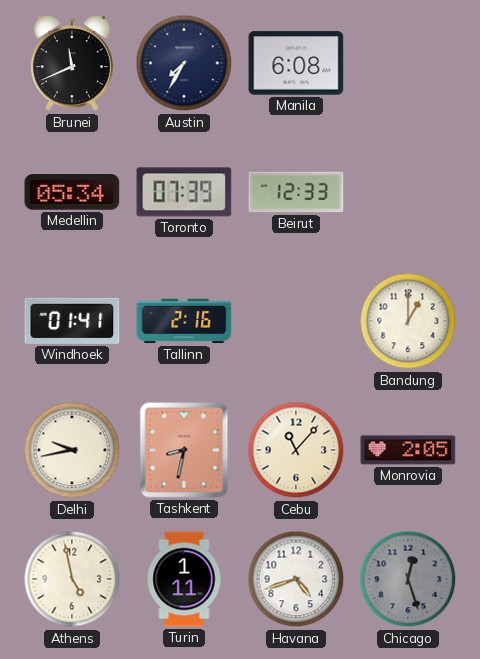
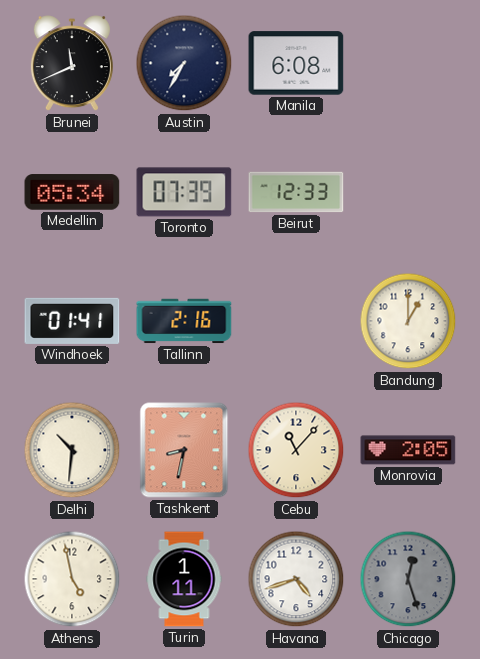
Delhi: 9:43 -> 10:31
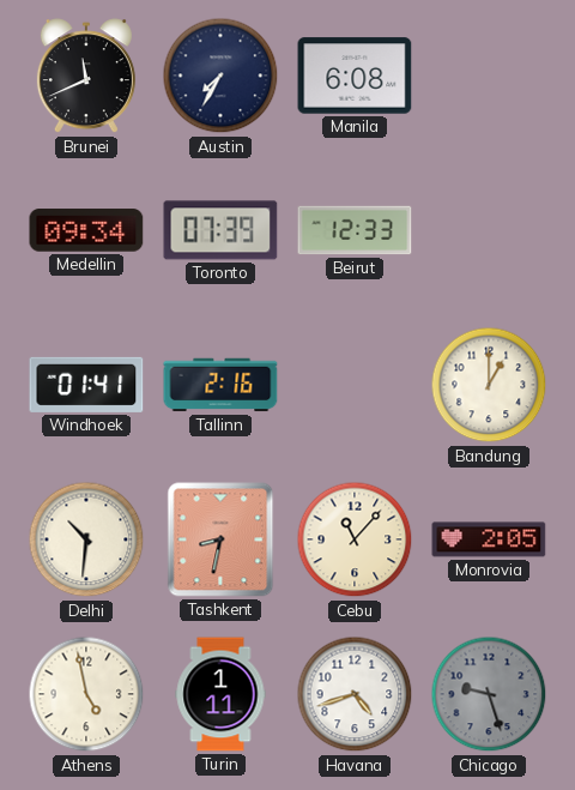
Medellin: 05:34 -> 09:34
Chicago: 12:27 -> 9:27
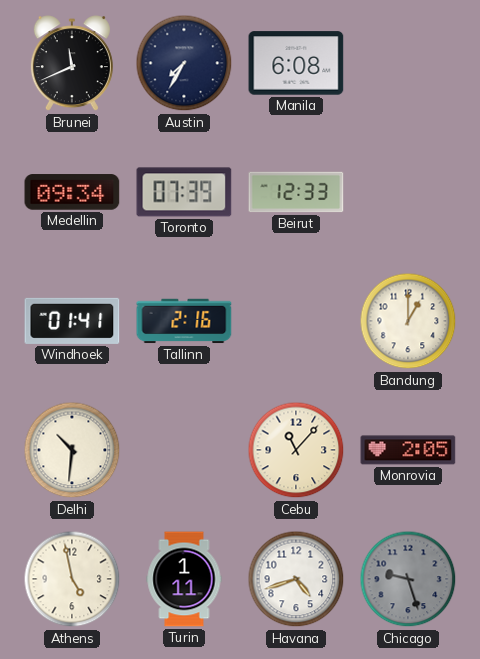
Tashkent: 8:32 -> none
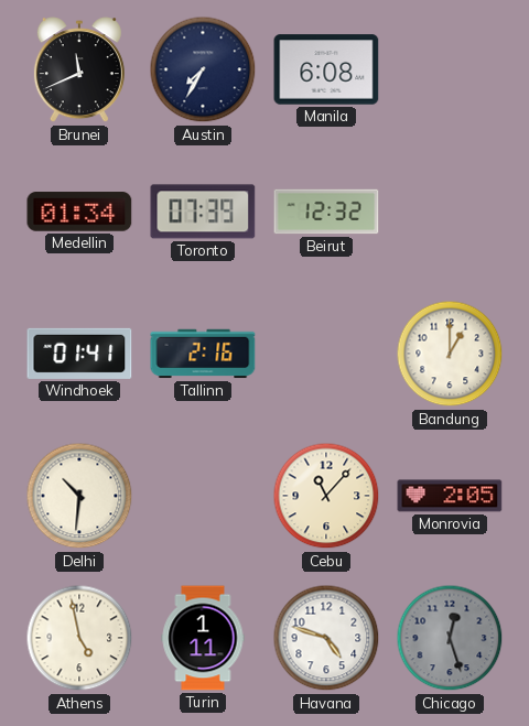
Medellin: 09:34 -> 01:34
Beirut: 12:33 -> 12:32
Havana: 4:42 -> 4:48
Chicago: 9:27 -> 12:27
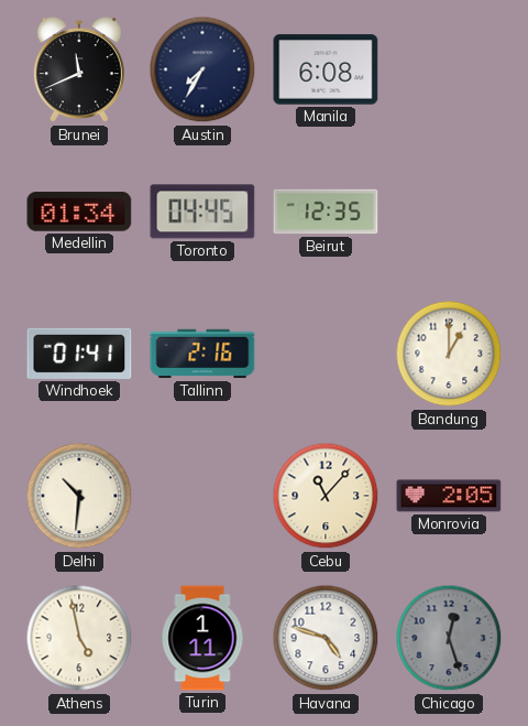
Toronto: 07:39 -> 04:45
Beirut: 12:32 -> 12:35
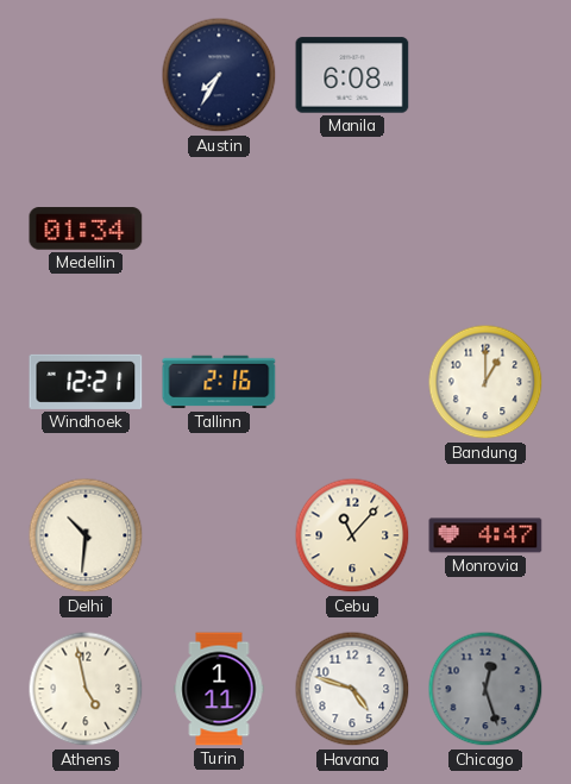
Brunei: 11:41 -> none
Toronto: 04:45 -> none
Beirut: 12:35 -> none
Windhoek: 01:41 -> 12:21
Monrovia: 2:05 -> 4:47
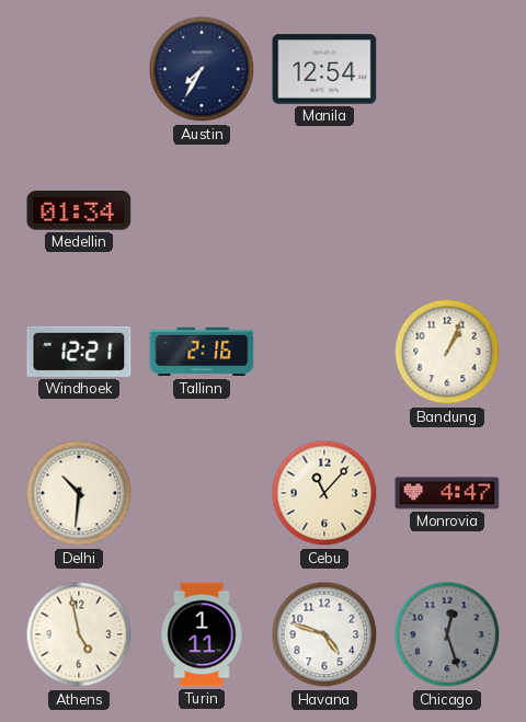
Manila: 6:08 -> 12:54
Bandung: 1:00 -> 1:04
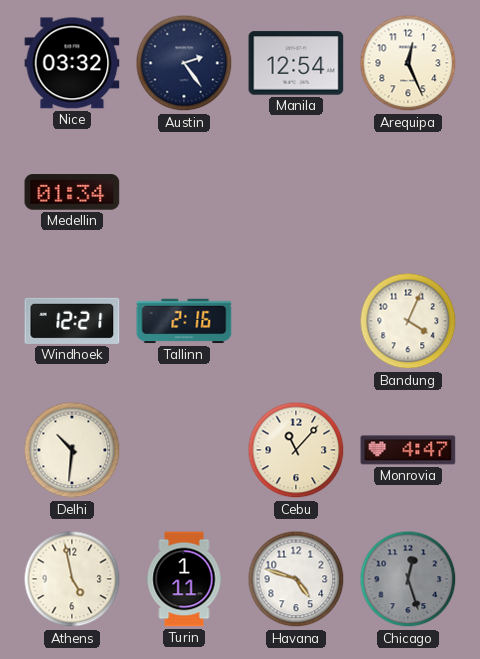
Nice: none -> 03:32
Austin: 7:35 -> 2:24
Arequipa: none -> 12:26
Bandung: 1:04 -> 4:04
